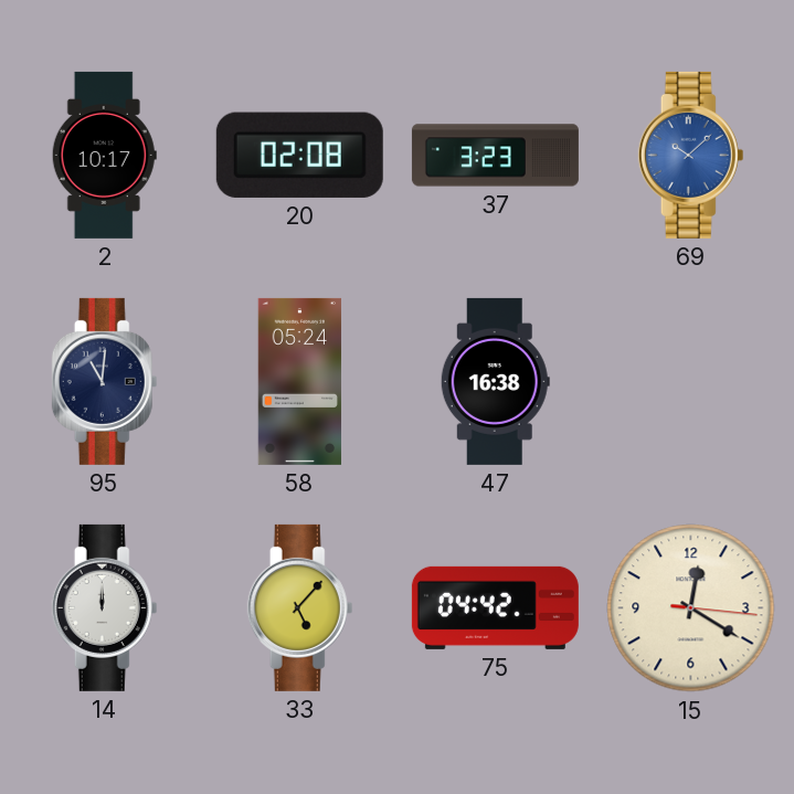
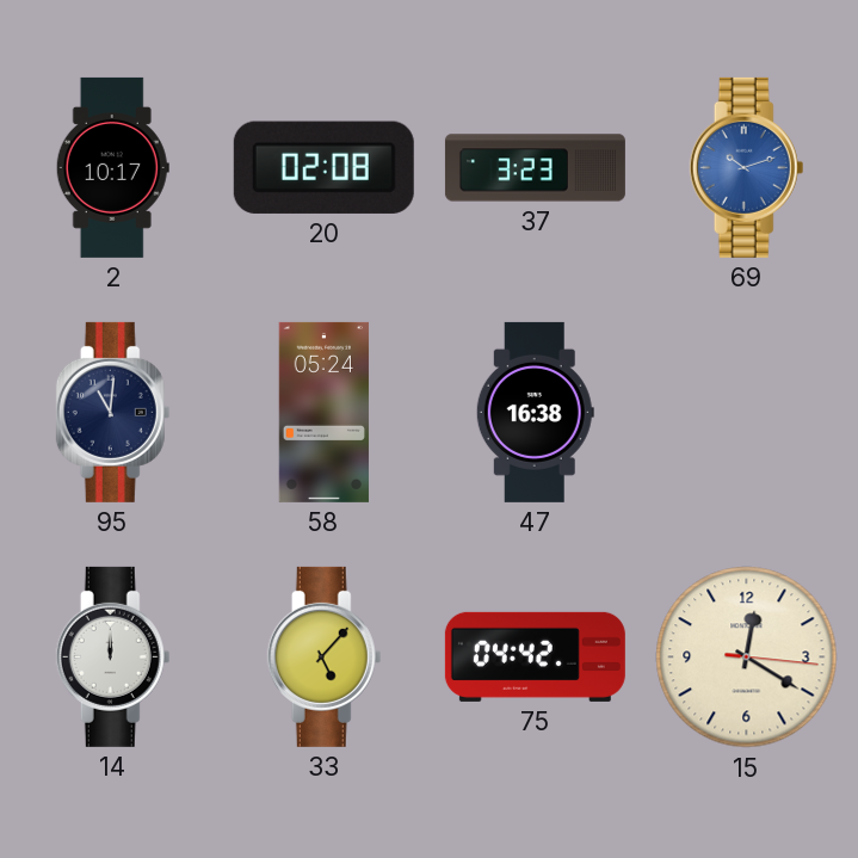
69: 10:08 -> 10:12
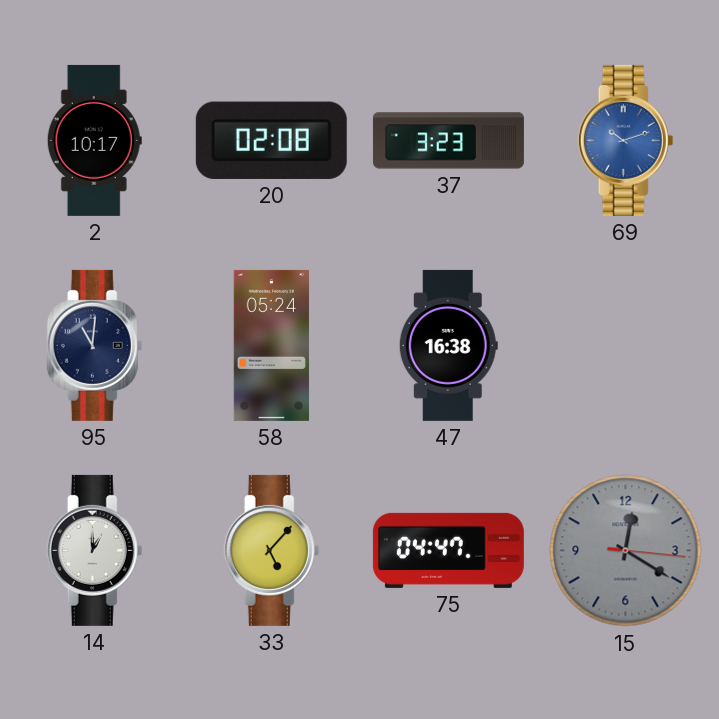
14: 12:00 -> 1:00
75: 04:42 -> 04:47
15 dial: cream -> grey
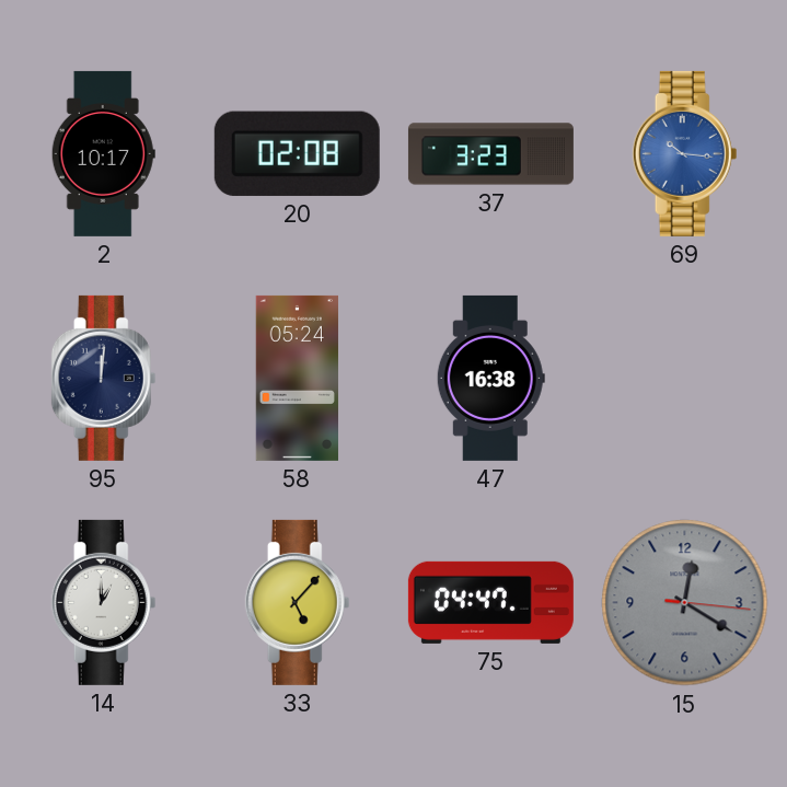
69: 10:12 -> 10:16
95: 11:01 -> 12:01
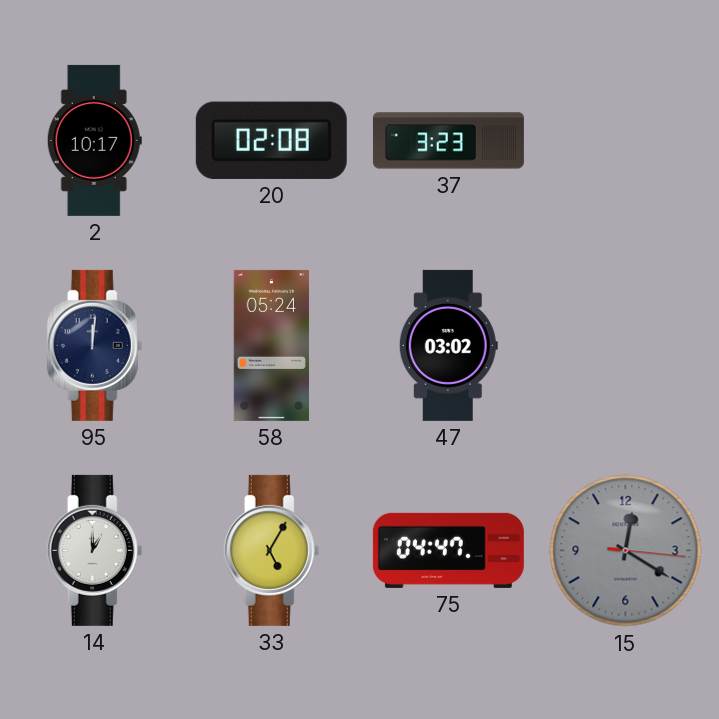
69: 10:16 -> none
47: 16:38 -> 03:02
33: 5:07 -> 5:05
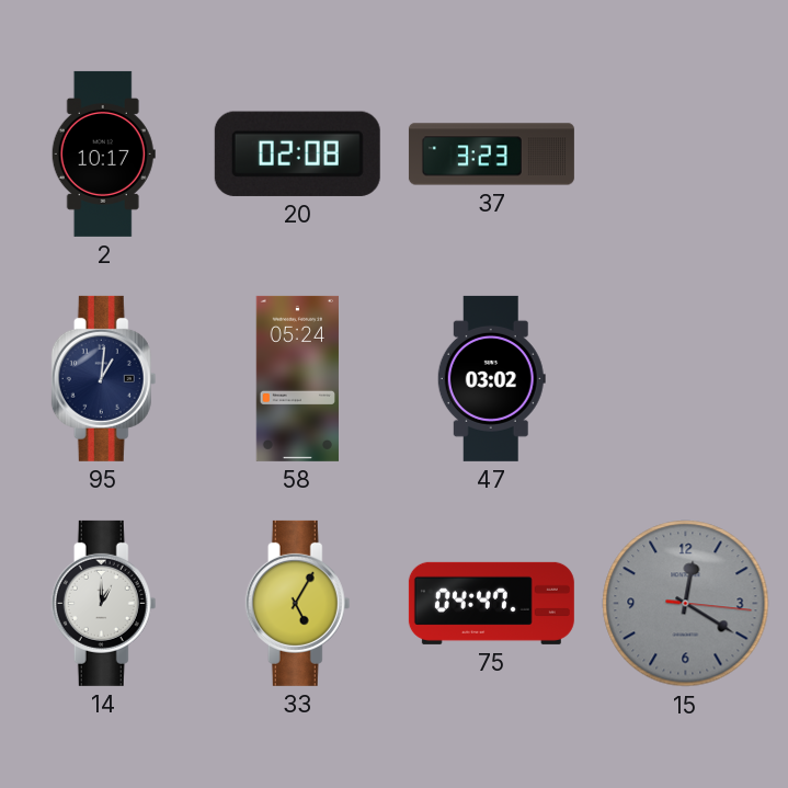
95: 12:01 -> 1:01
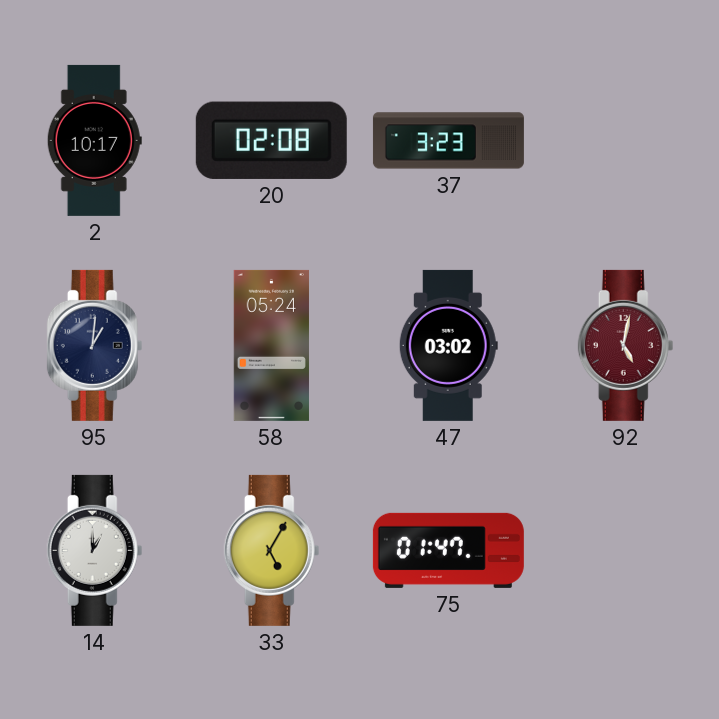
92: none -> 5:02
75: 04:47 -> 01:47
15: 12:20 -> none
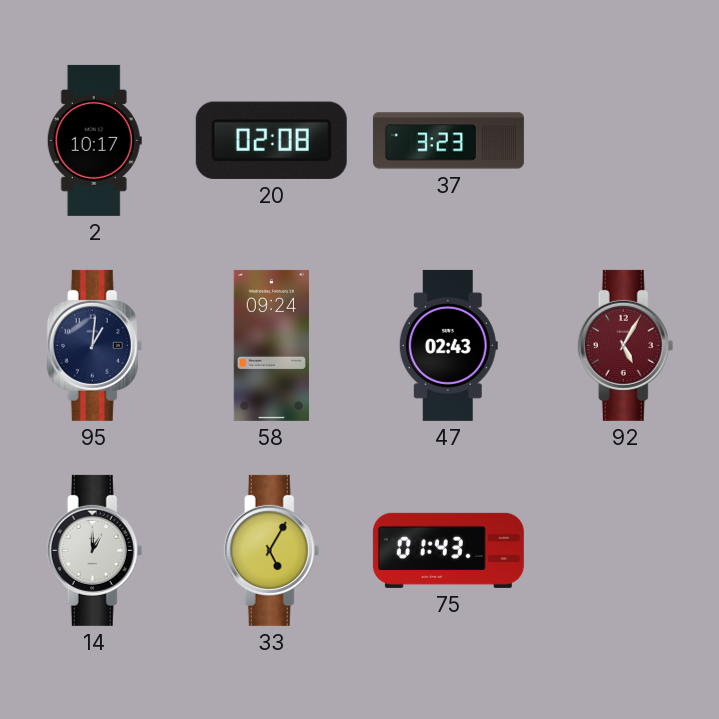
58: 05:24 -> 09:24
47: 03:02 -> 02:43
92: 5:02 -> 5:05
75: 01:47 -> 01:43
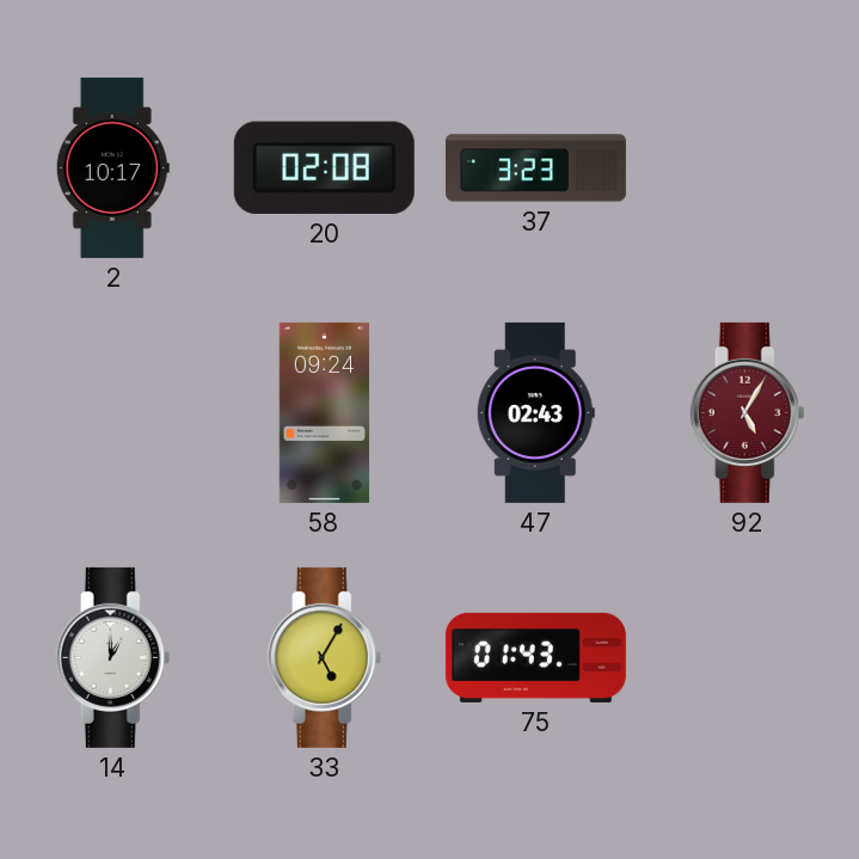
95: 1:01 -> none
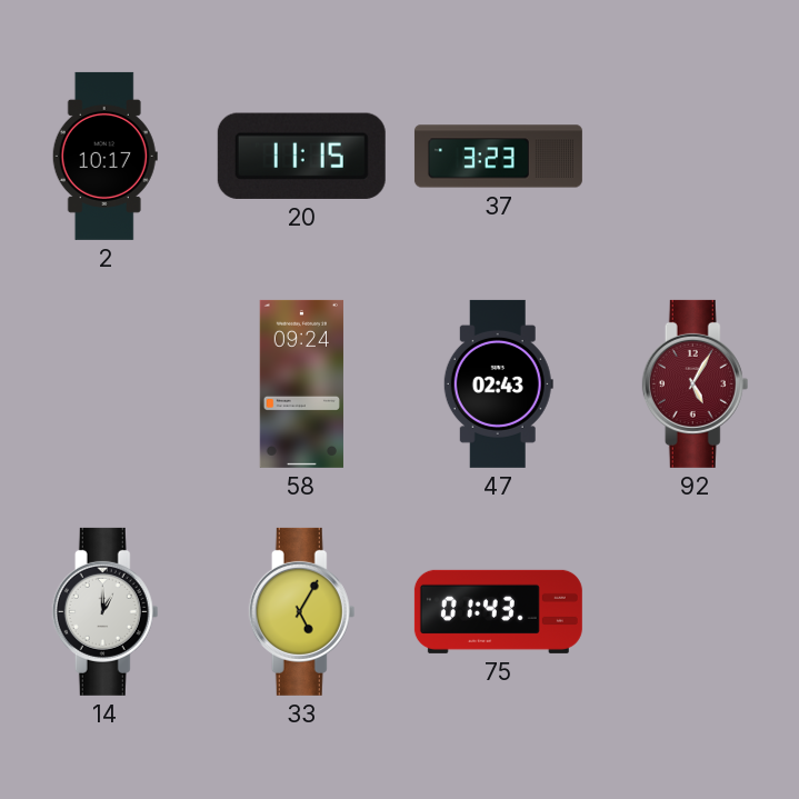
20: 02:08 -> 11:15
